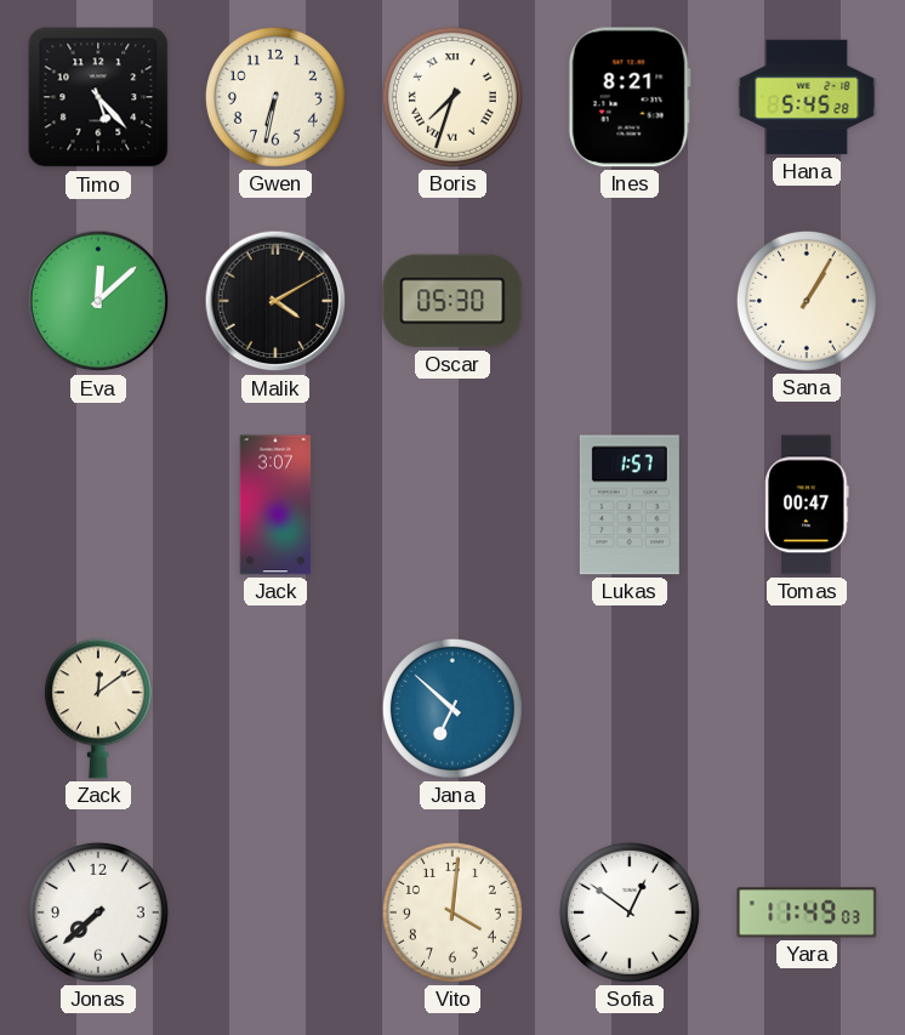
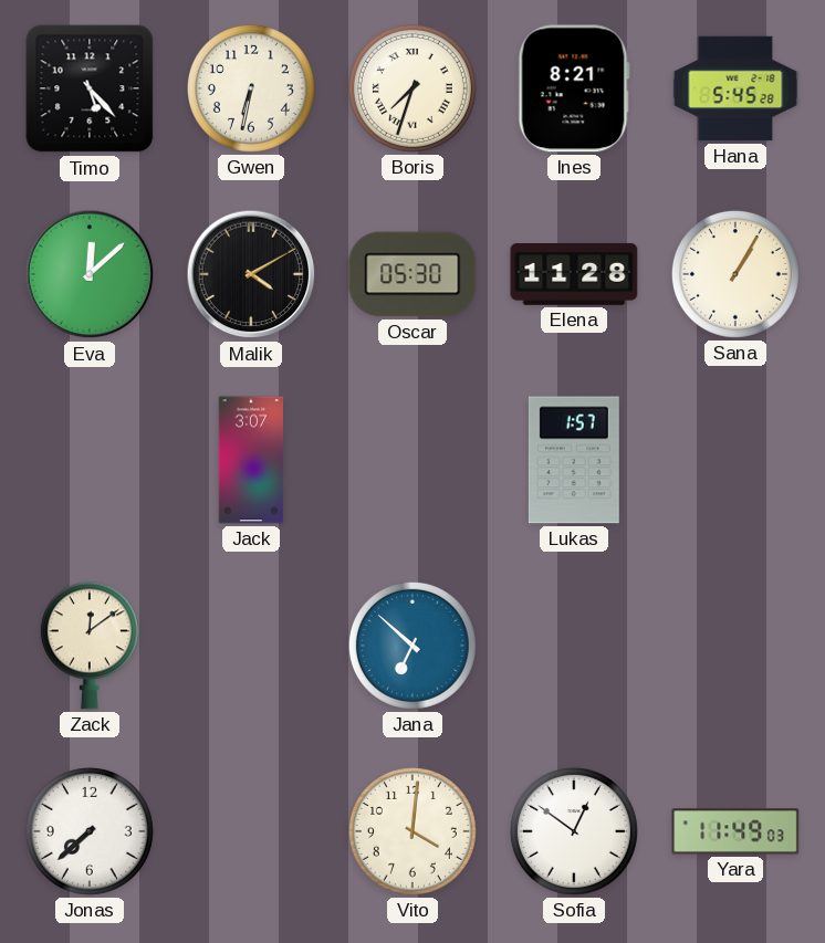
Elena: none -> 11:28
Tomas: 00:47 -> none
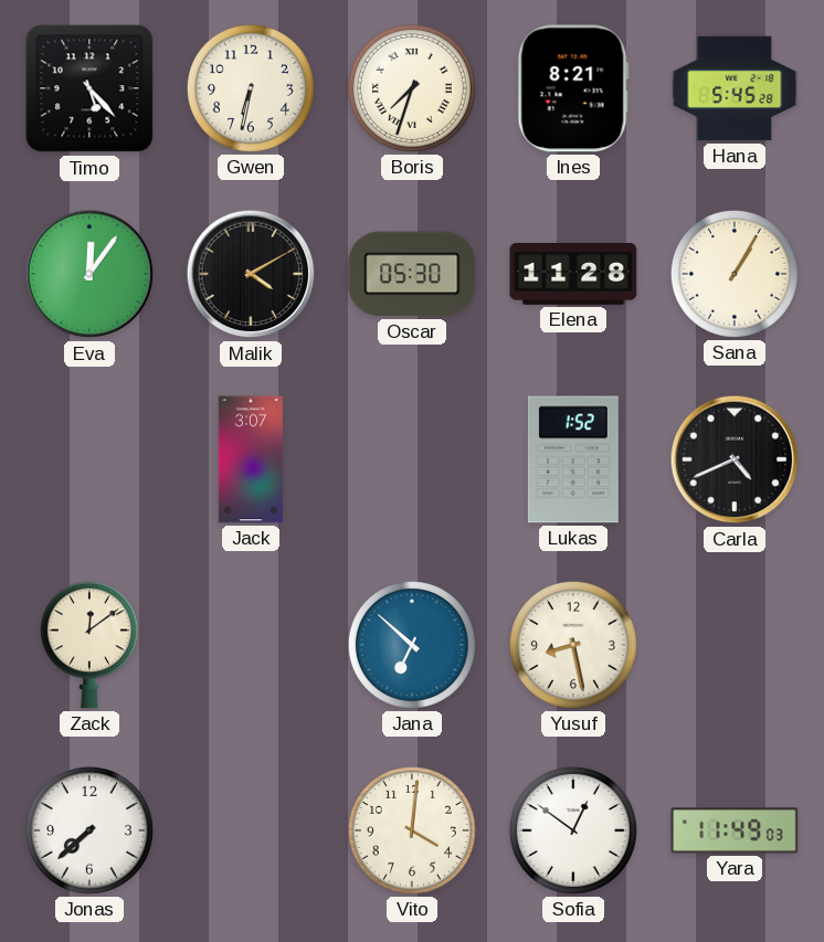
Eva: 12:08 -> 12:06
Lukas: 1:57 -> 1:52
Carla: none -> 4:41
Yusuf: none -> 8:28
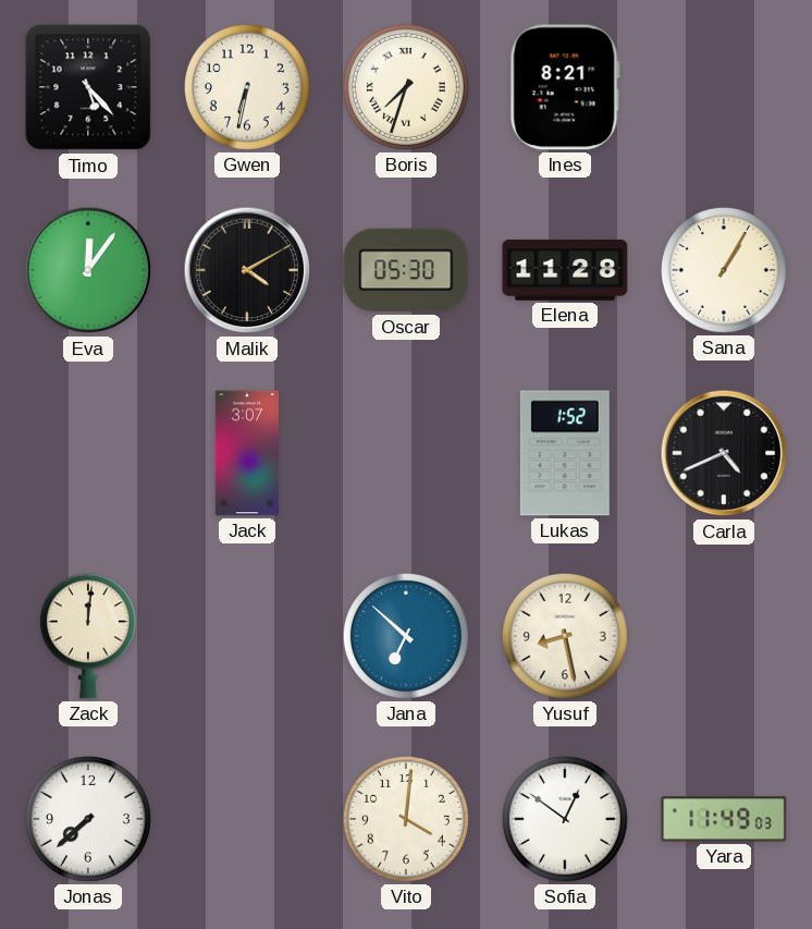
Hana: 5:45 -> none
Zack: 12:09 -> 12:01
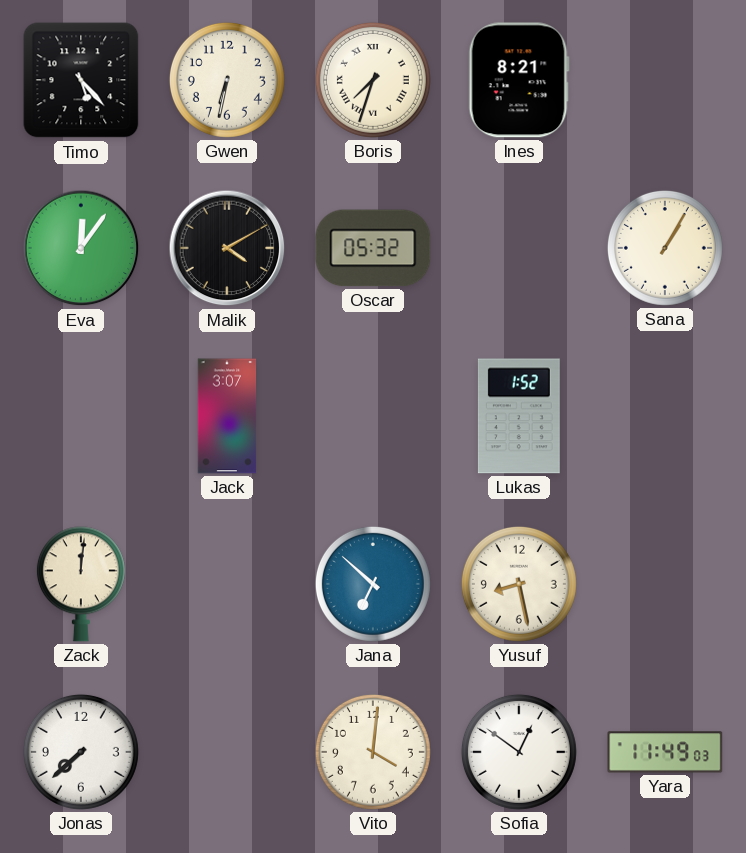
Oscar: 05:30 -> 05:32
Elena: 11:28 -> none
Carla: 4:41 -> none
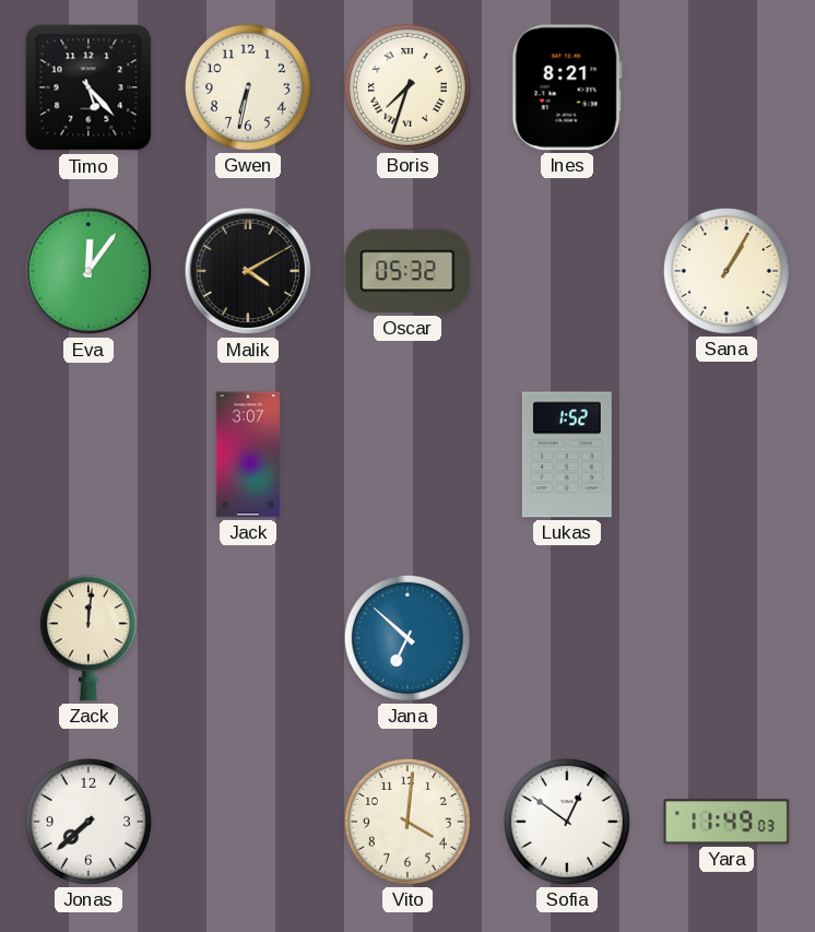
Yusuf: 8:28 -> none
